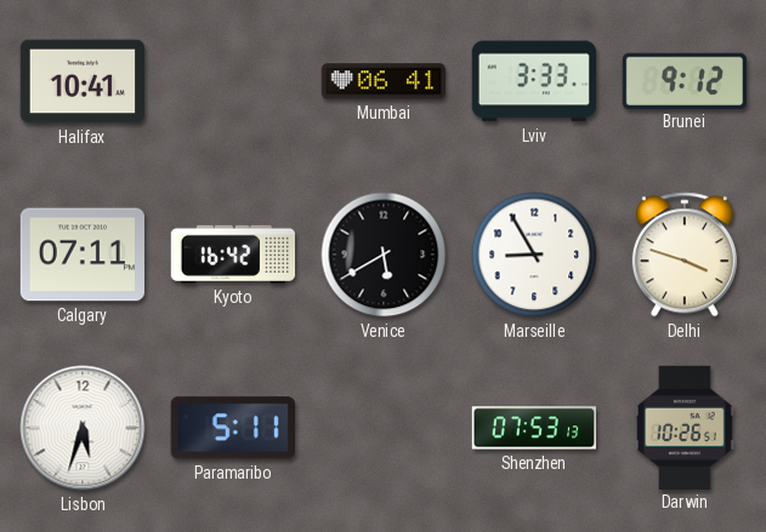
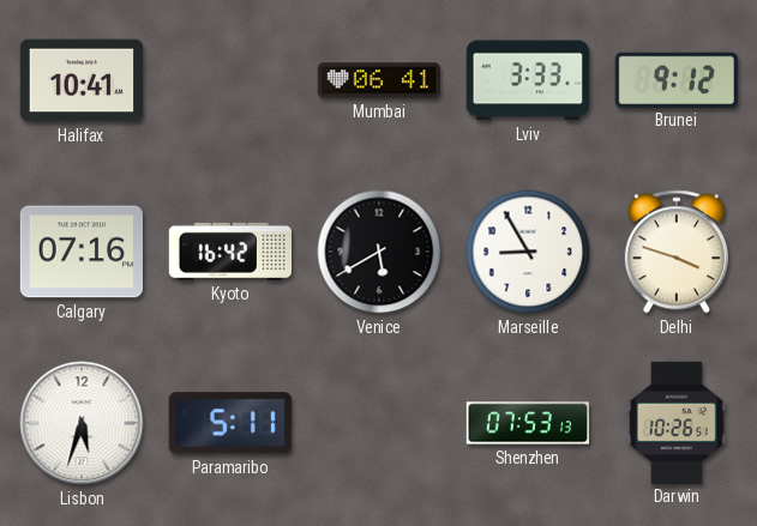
Calgary: 07:11 -> 07:16
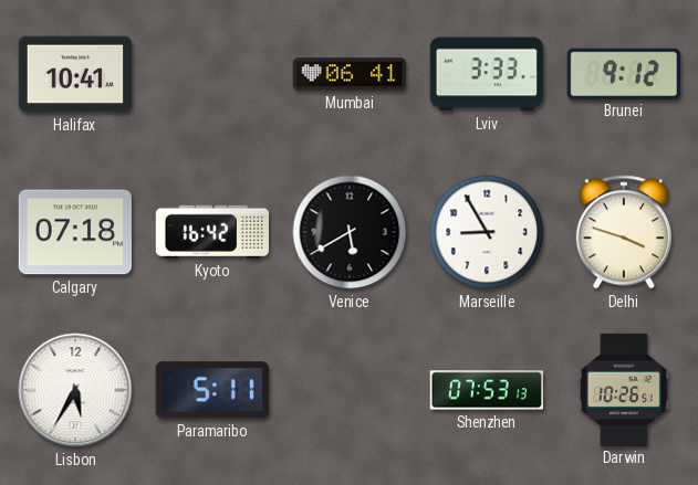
Calgary: 07:16 -> 07:18
Lisbon: 5:33 -> 5:35
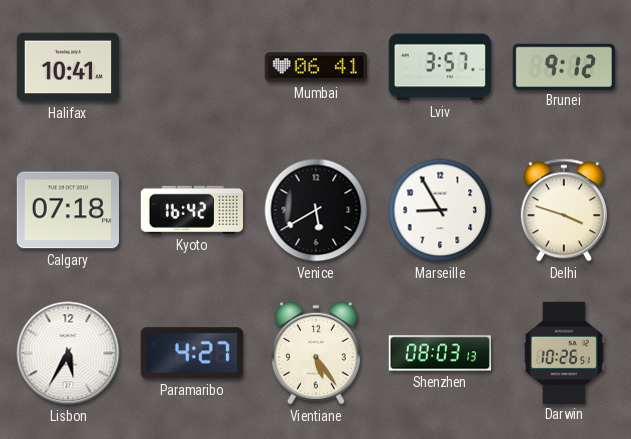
Lviv: 3:33 -> 3:57
Paramaribo: 5:11 -> 4:27
Vientiane: none -> 5:24
Shenzhen: 07:53 -> 08:03
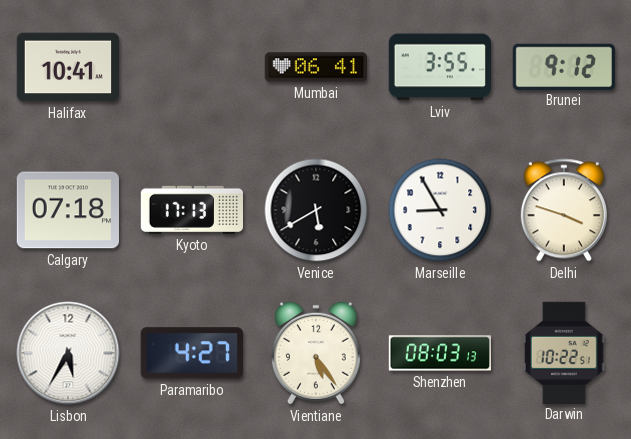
Lviv: 3:57 -> 3:55
Kyoto: 16:42 -> 17:13
Darwin: 10:26 -> 10:22
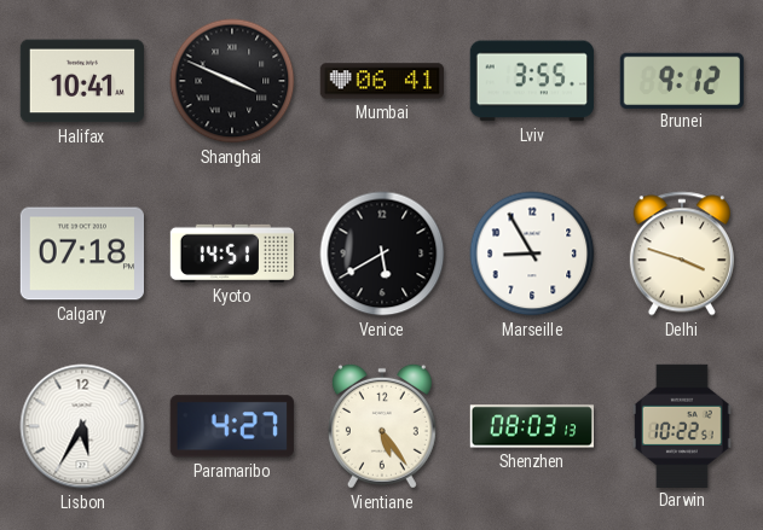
Shanghai: none -> 3:49
Kyoto: 17:13 -> 14:51
